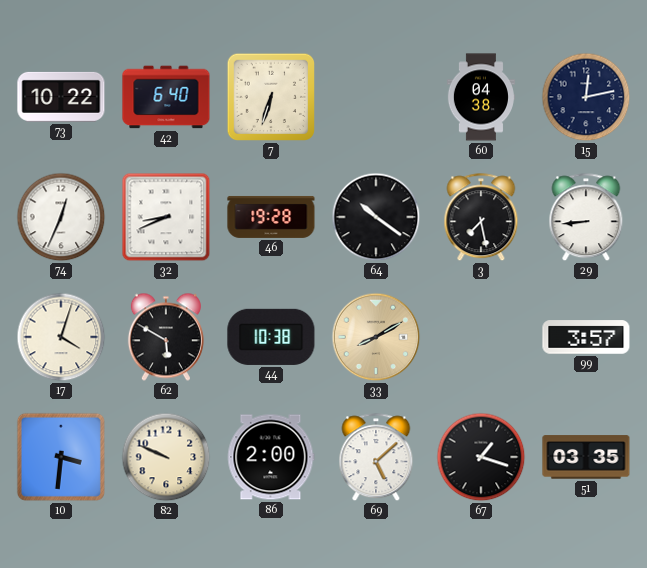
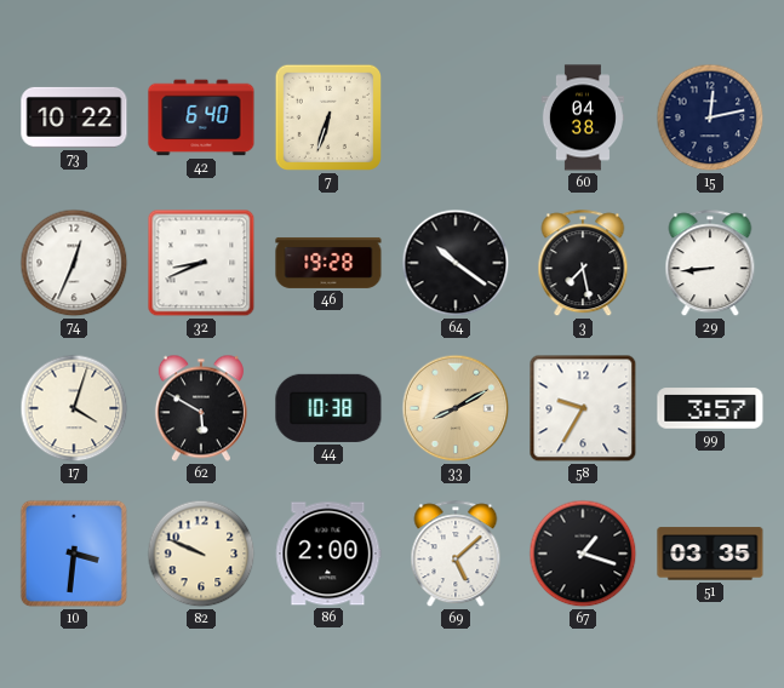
58: none -> 9:35
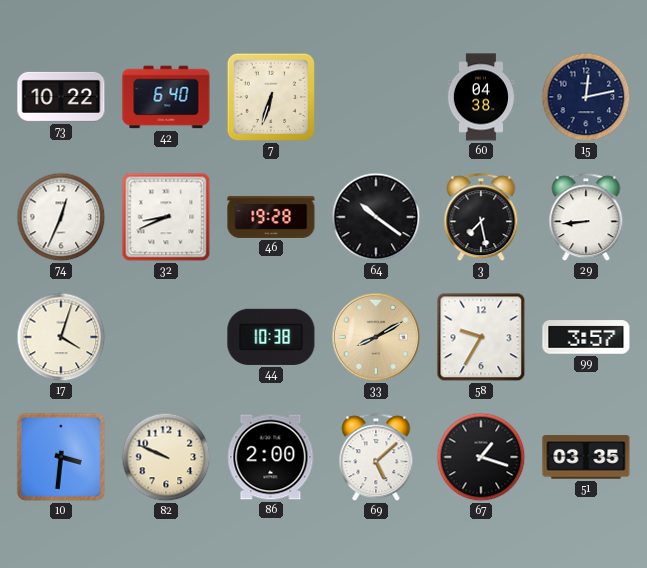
62: 5:50 -> none
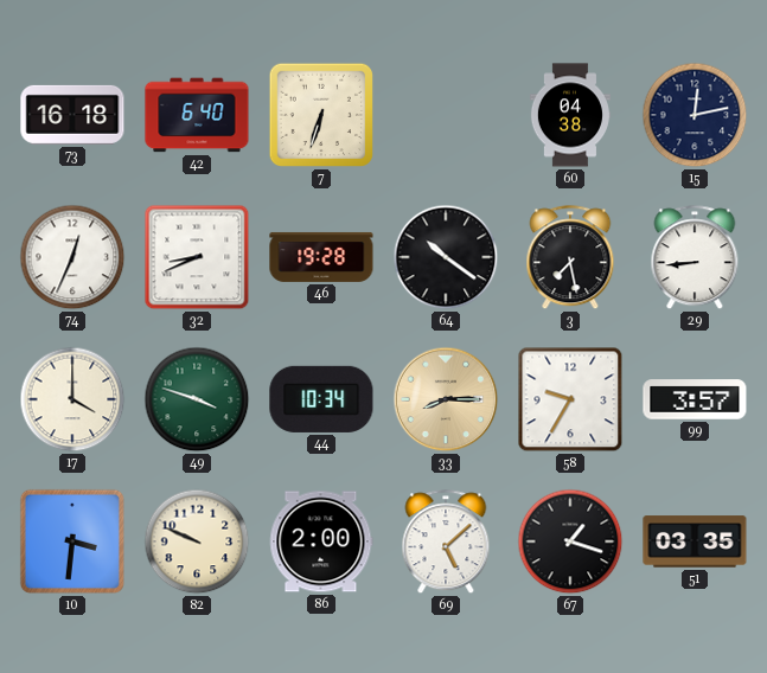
73: 10:22 -> 16:18
17: 4:03 -> 4:00
49: none -> 3:48
44: 10:38 -> 10:34
33: 8:10 -> 8:15
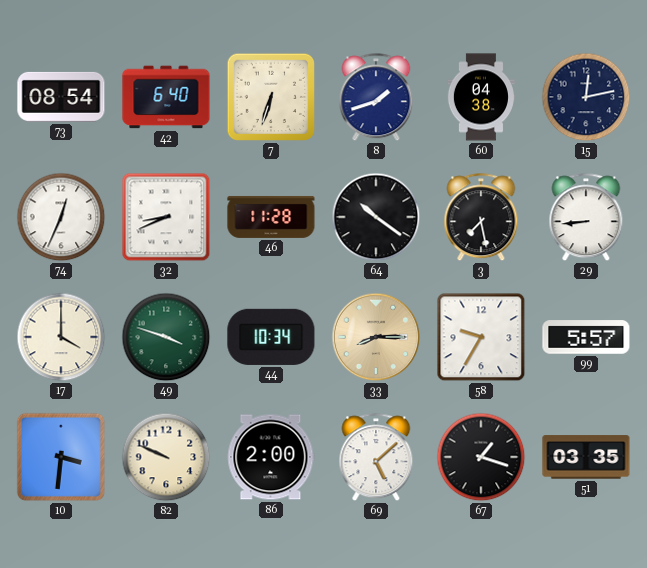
73: 16:18 -> 08:54
8: none -> 1:42
46: 19:28 -> 11:28
99: 3:57 -> 5:57
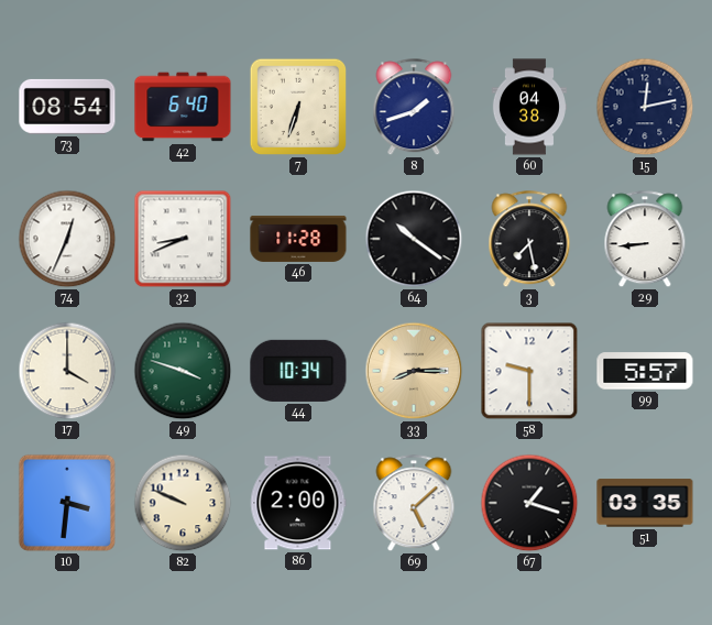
58: 9:35 -> 9:30
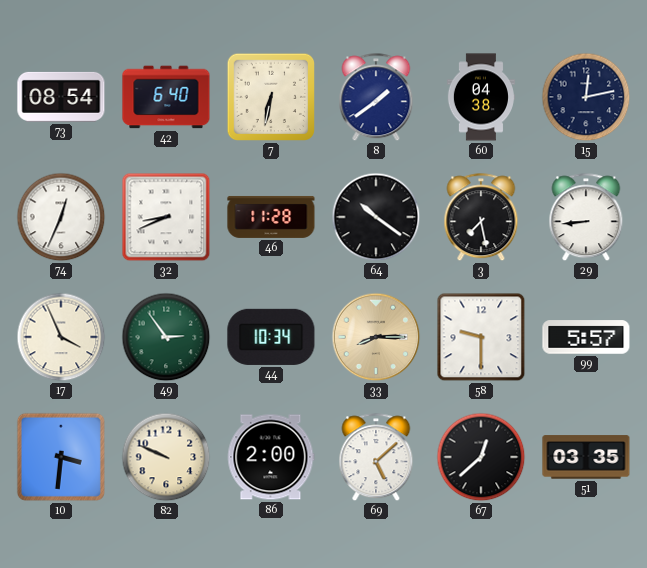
7: 6:33 -> 6:32
8: 1:42 -> 1:39
17: 4:00 -> 3:56
49: 3:48 -> 2:54
67: 1:18 -> 12:38
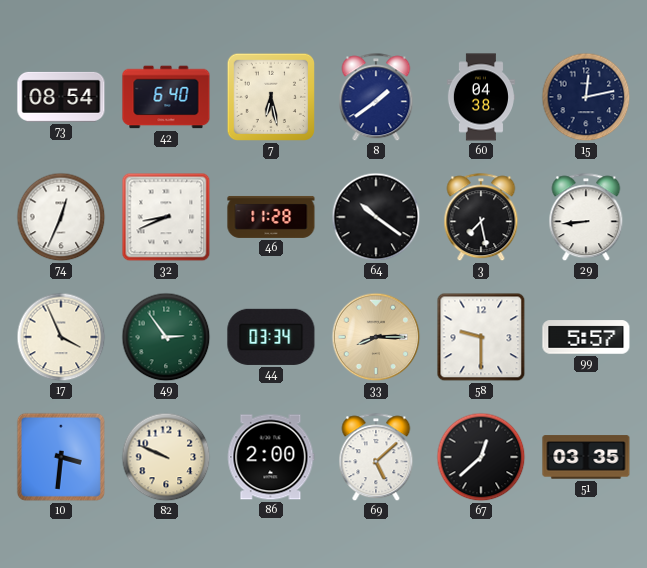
7: 6:32 -> 6:28
44: 10:34 -> 03:34
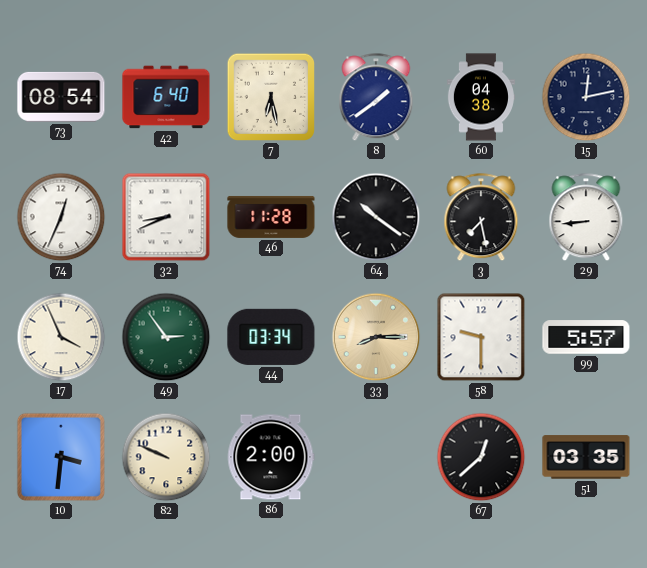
69: 5:08 -> none
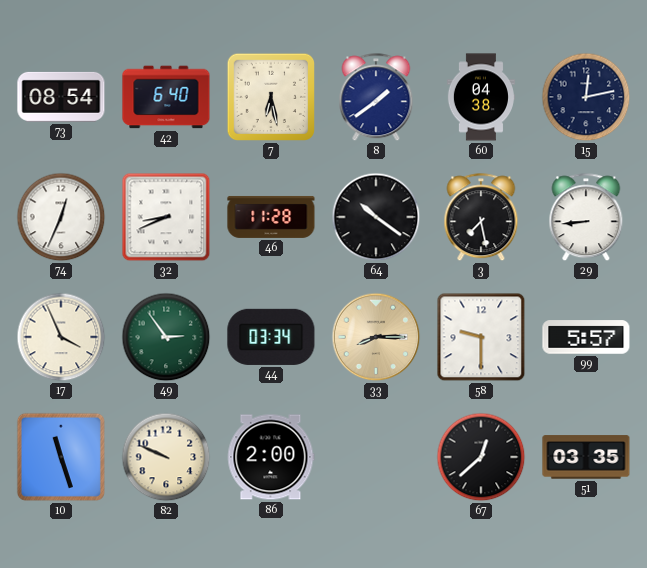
10: 3:31 -> 11:27
